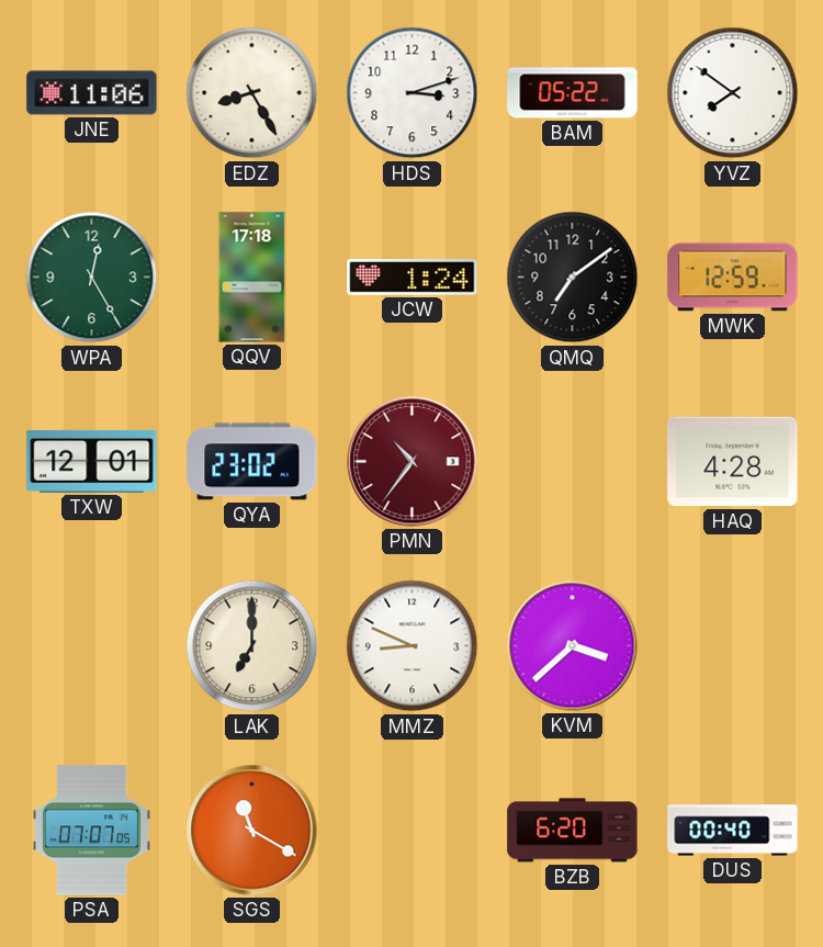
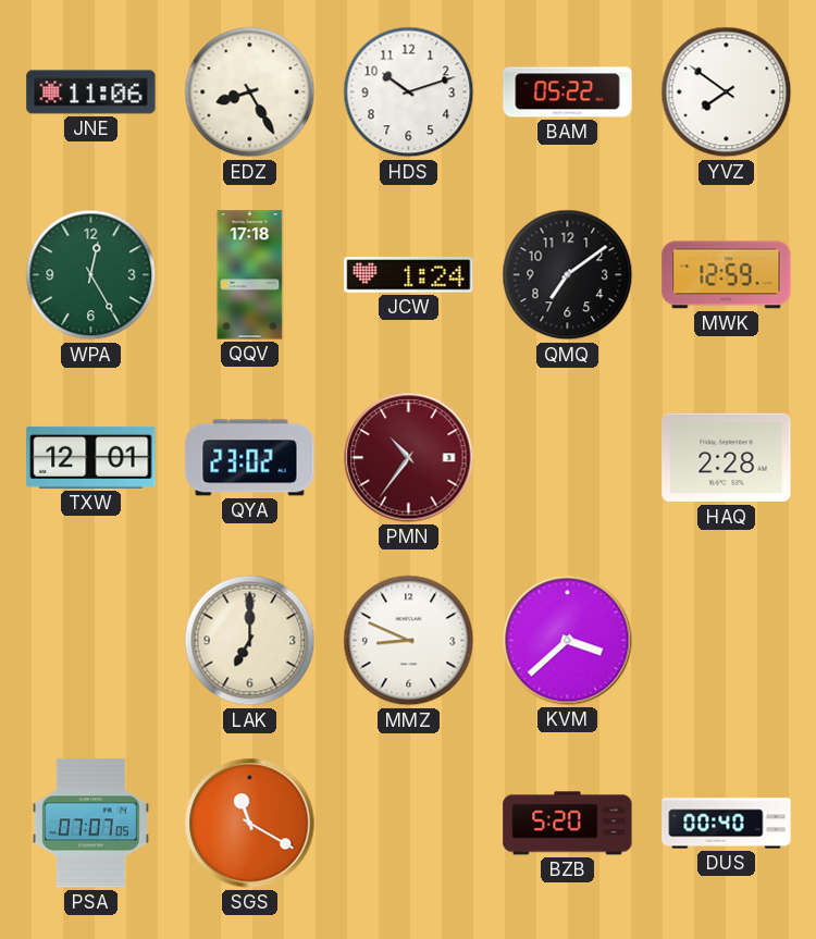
HDS: 3:12 -> 10:12
HAQ: 4:28 -> 2:28
BZB: 6:20 -> 5:20
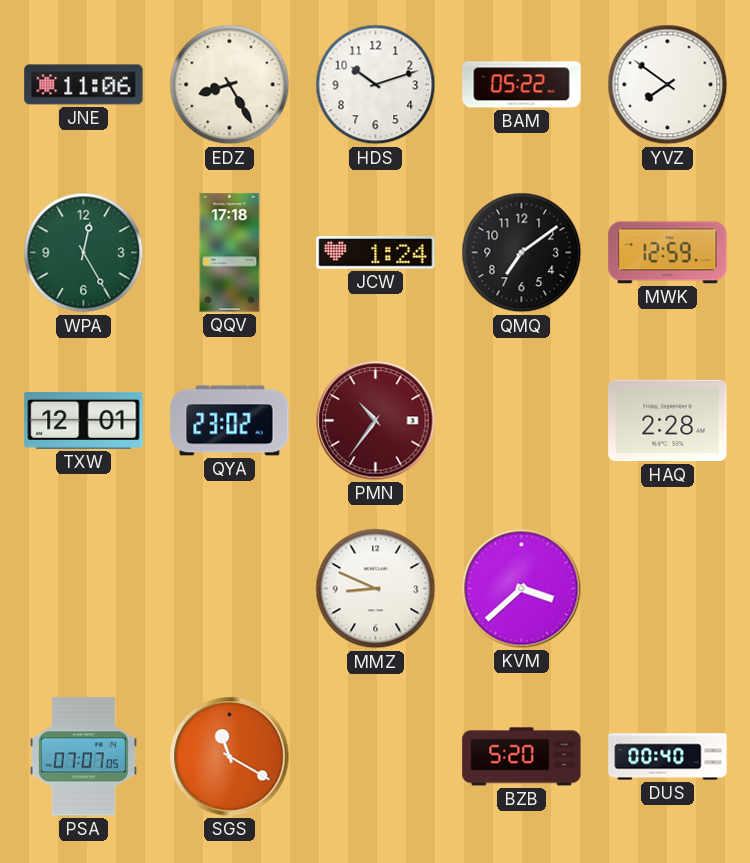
LAK: 7:00 -> none
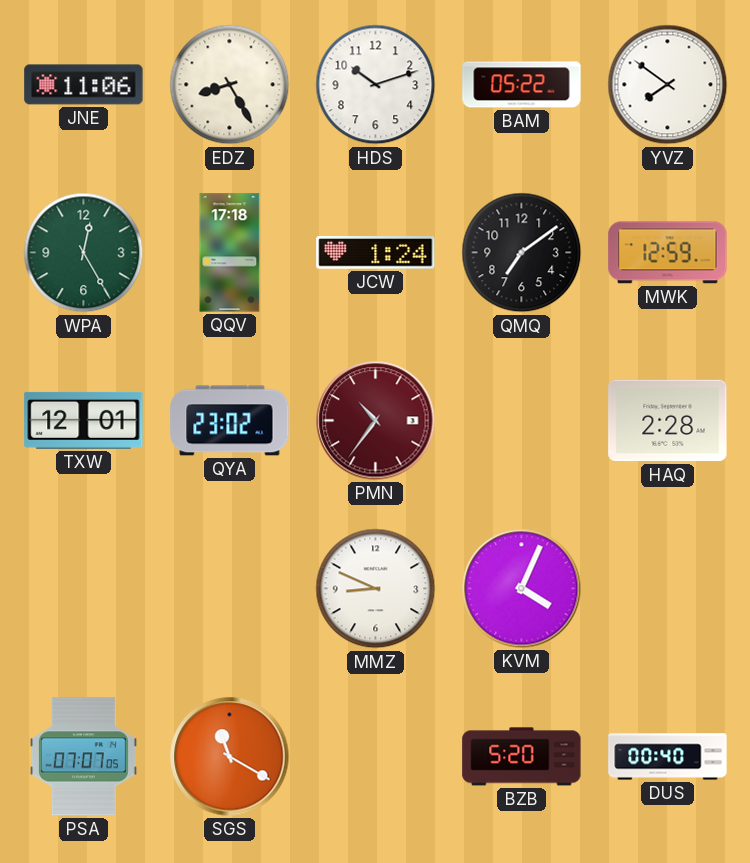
KVM: 3:38 -> 4:04
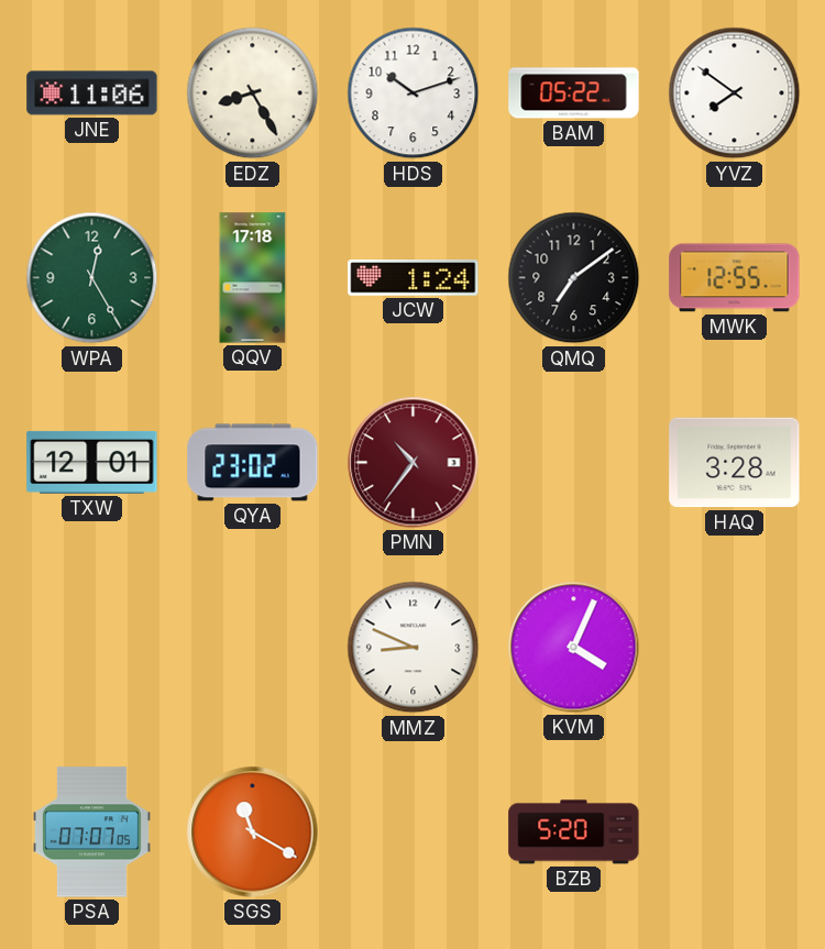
MWK: 12:59 -> 12:55
HAQ: 2:28 -> 3:28
DUS: 00:40 -> none
